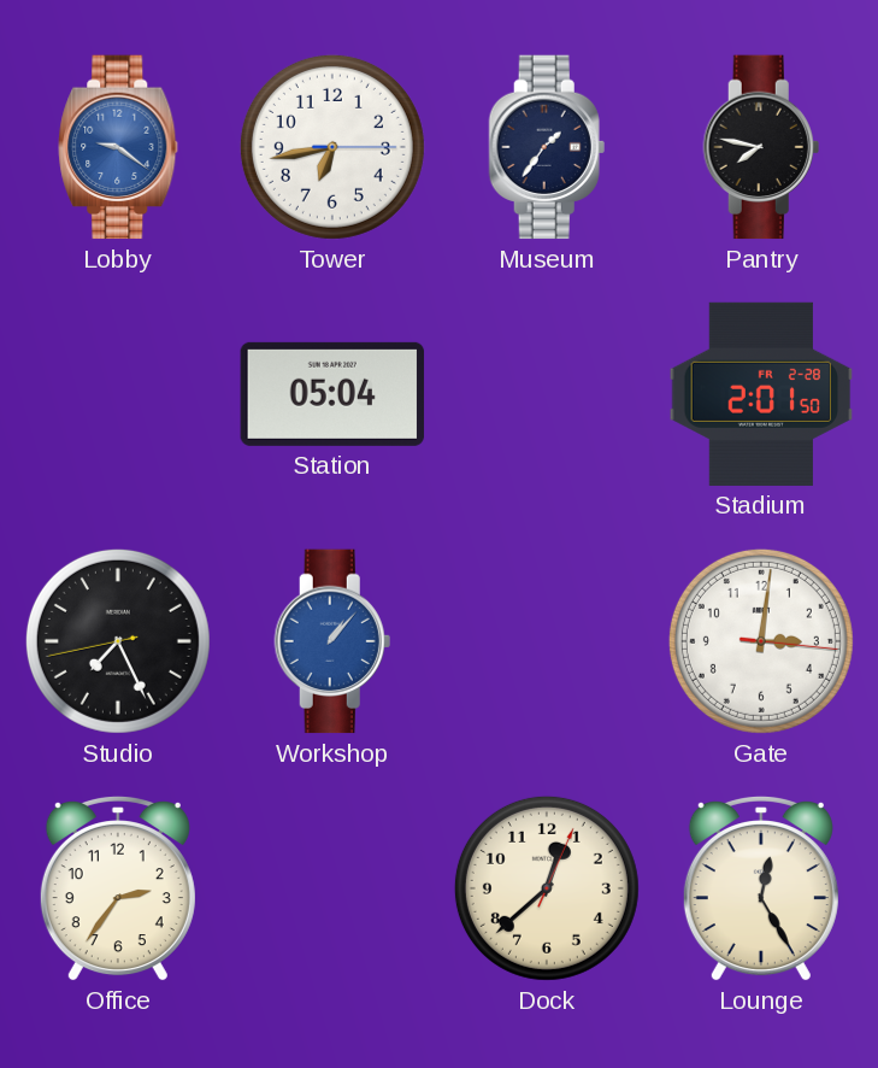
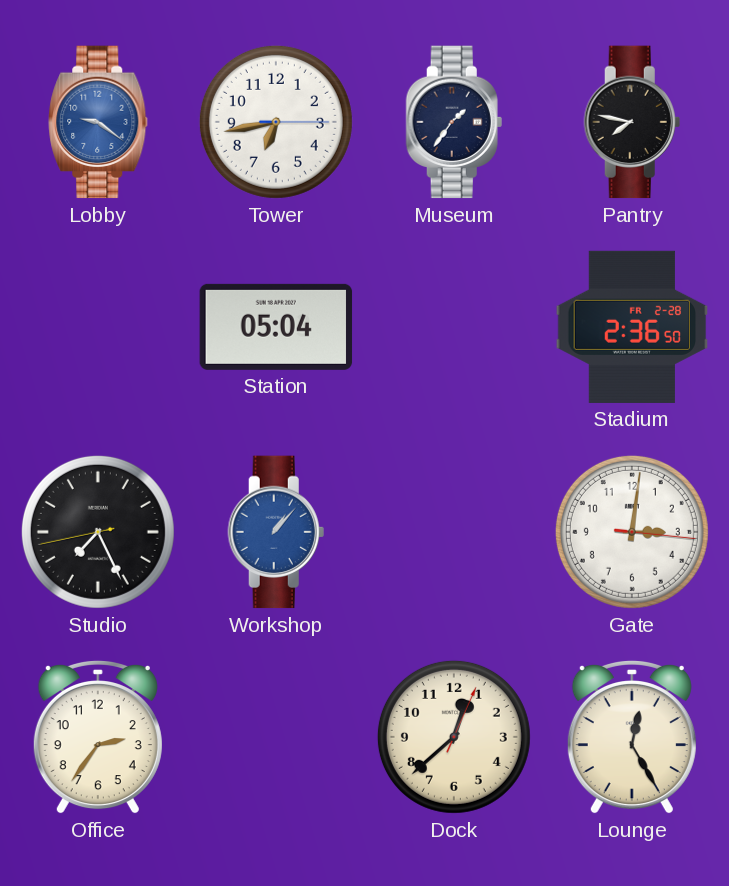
Stadium: 2:01 -> 2:36
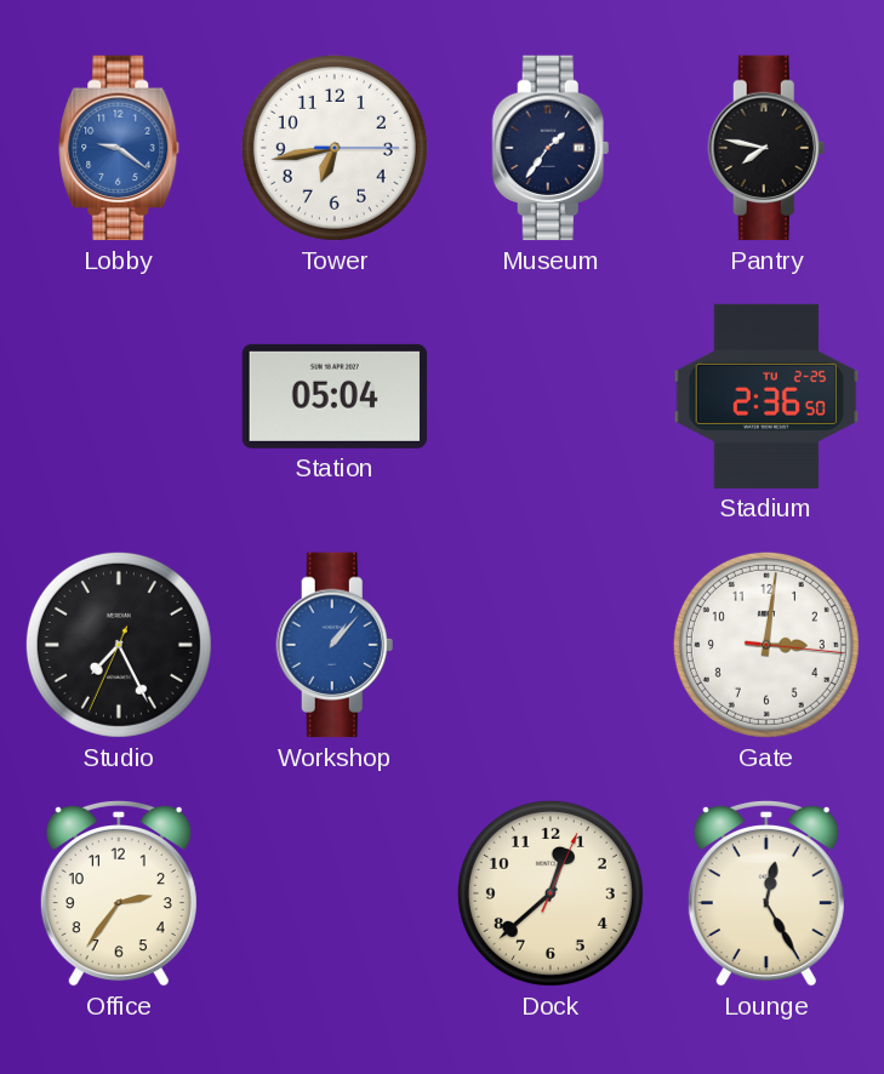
Stadium date: FR 2-28 -> TU 2-25
Studio: 7:25:43 -> 7:25:34
